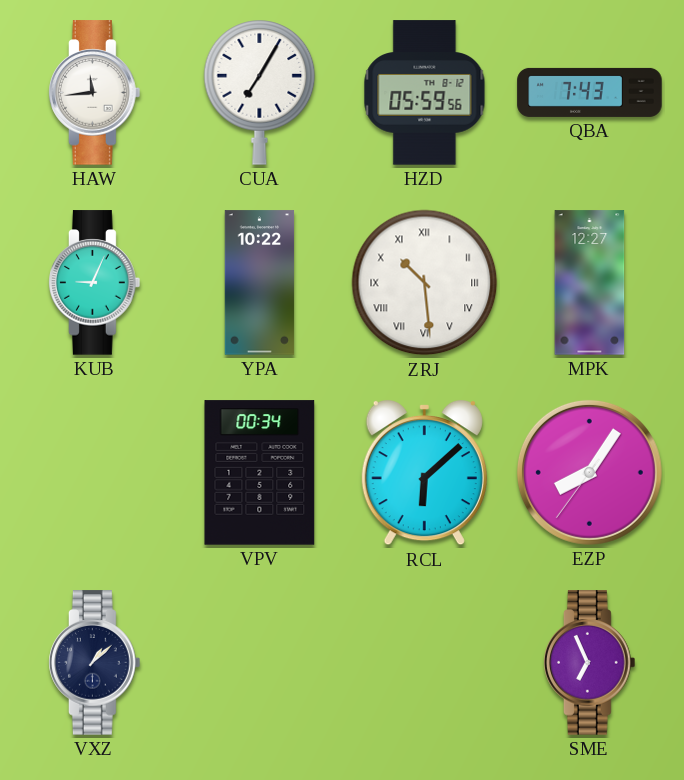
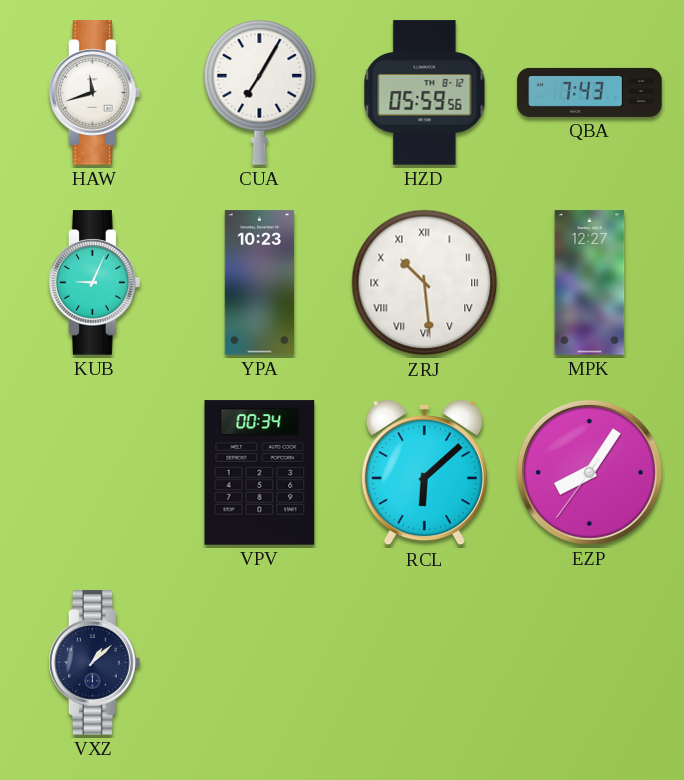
HAW: 11:44 -> 11:42
YPA: 10:22 -> 10:23
SME: 6:56 -> none
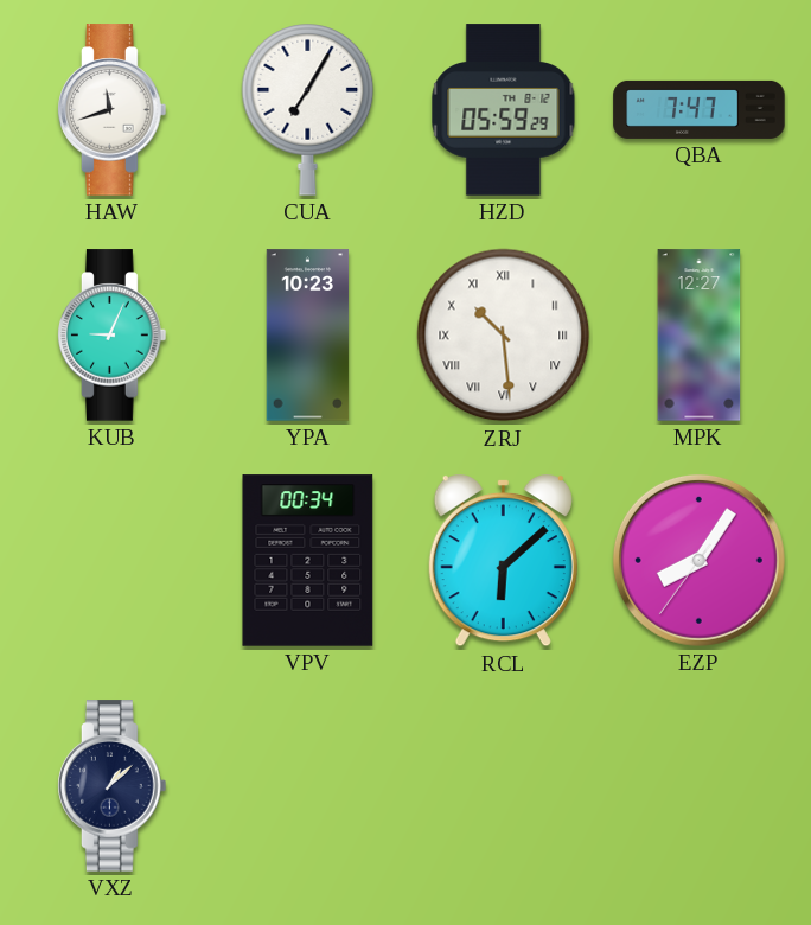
HZD: 05:59:56 -> 05:59:29
QBA: 7:43 -> 7:47
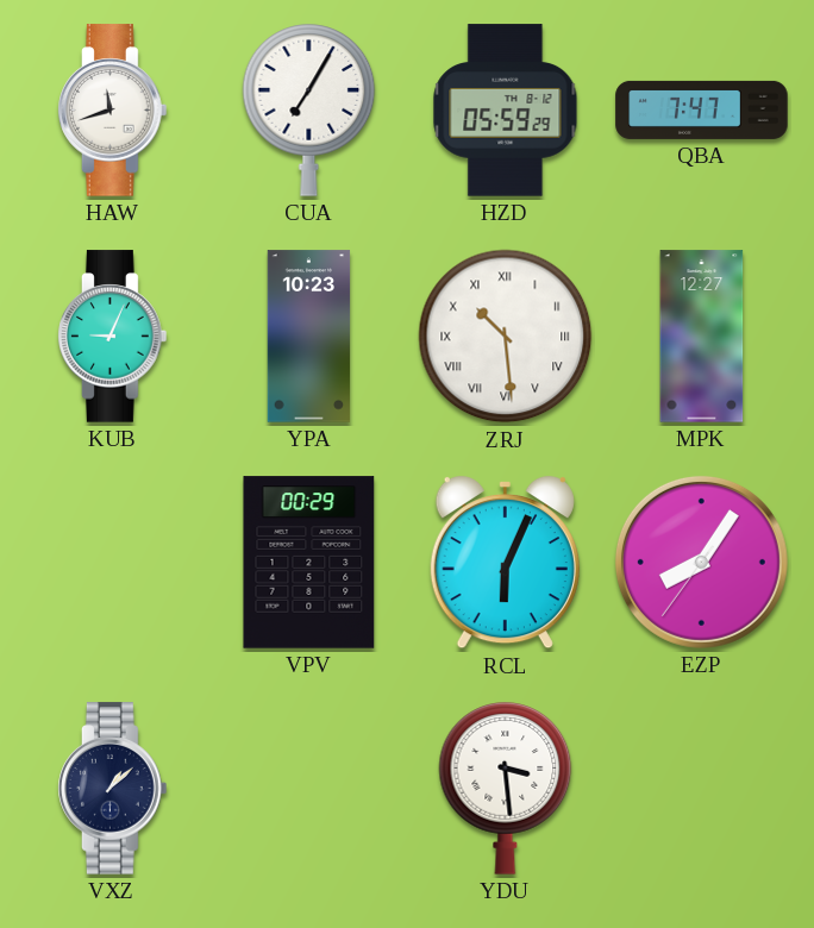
VPV: 00:34 -> 00:29
RCL: 6:08 -> 6:04
YDU: none -> 3:29
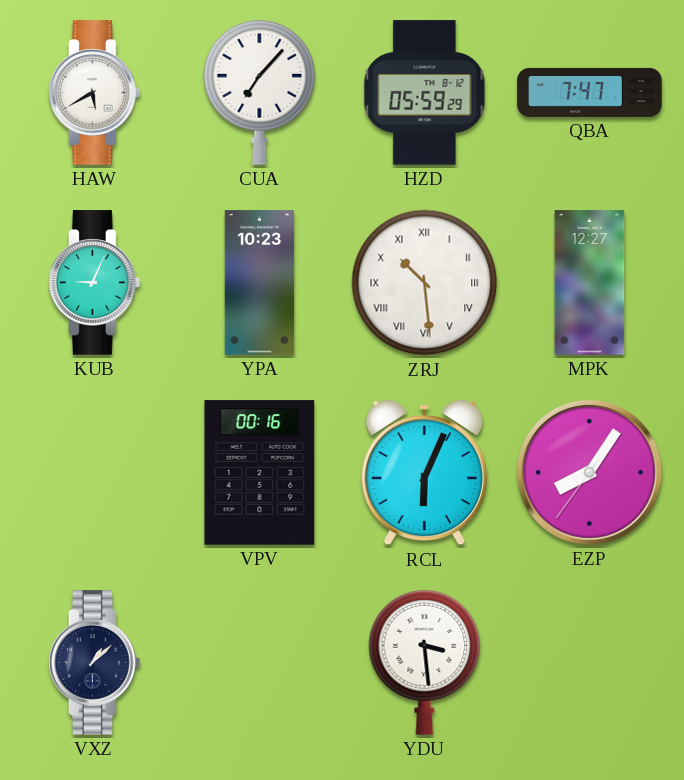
HAW: 11:42 -> 5:40
CUA: 7:05 -> 7:07
VPV: 00:29 -> 00:16
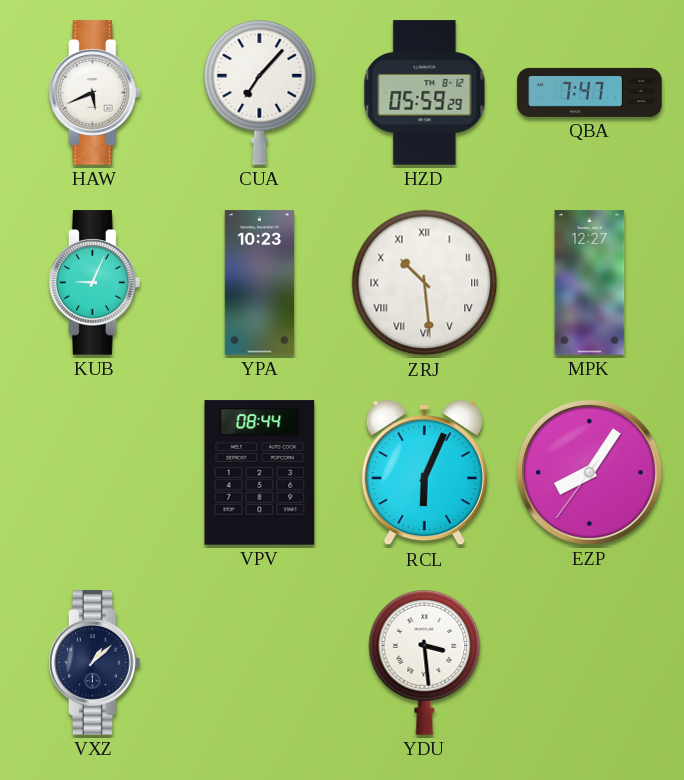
HAW: 5:40 -> 5:41
VPV: 00:16 -> 08:44
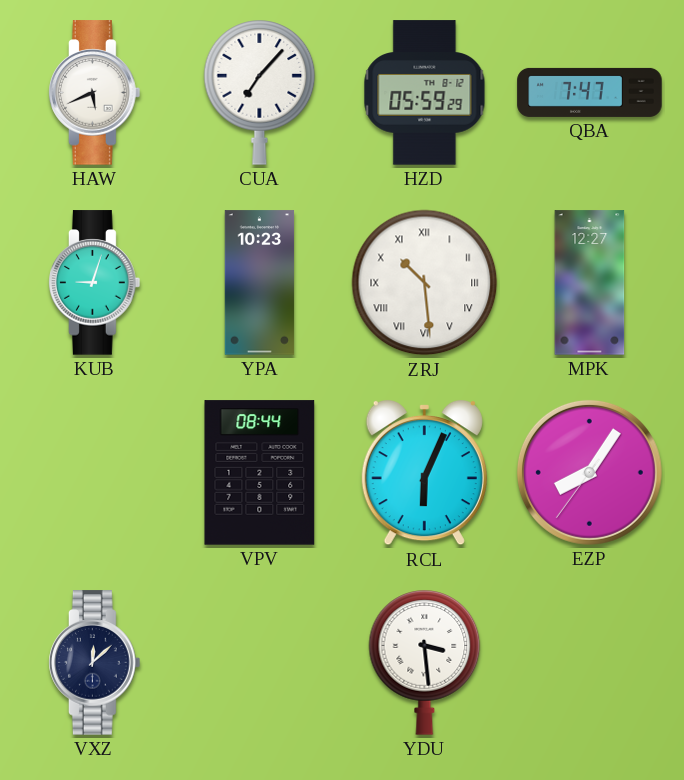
KUB: 9:04 -> 9:03
VXZ: 1:08 -> 12:08
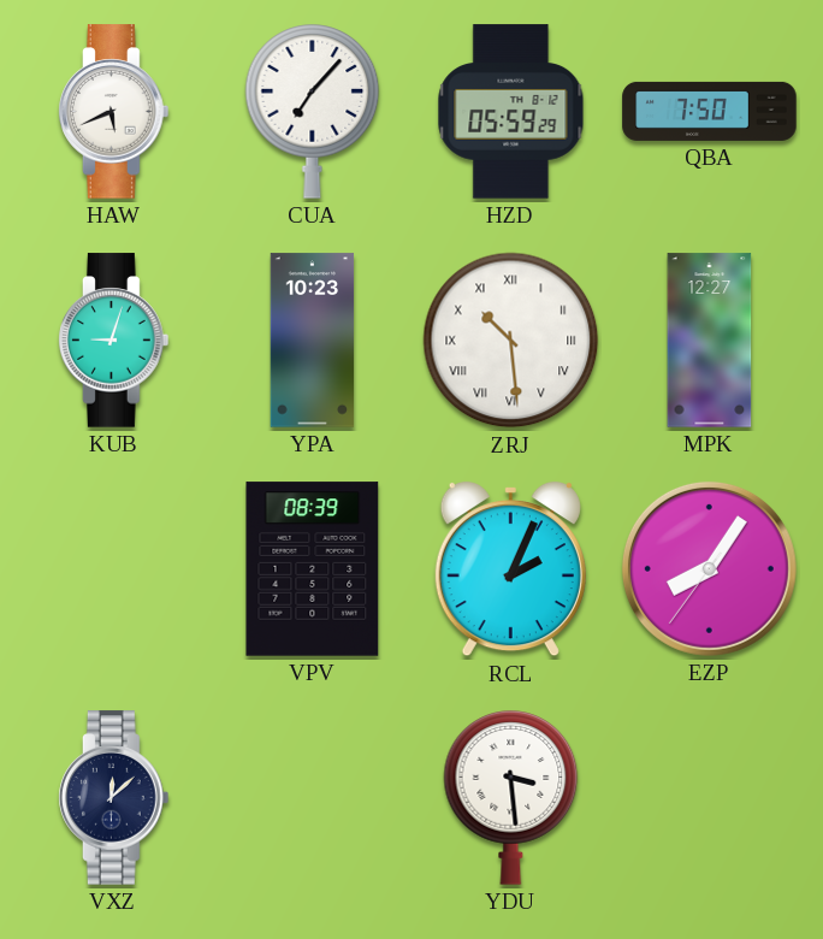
QBA: 7:47 -> 7:50
VPV: 08:44 -> 08:39
RCL: 6:04 -> 2:04
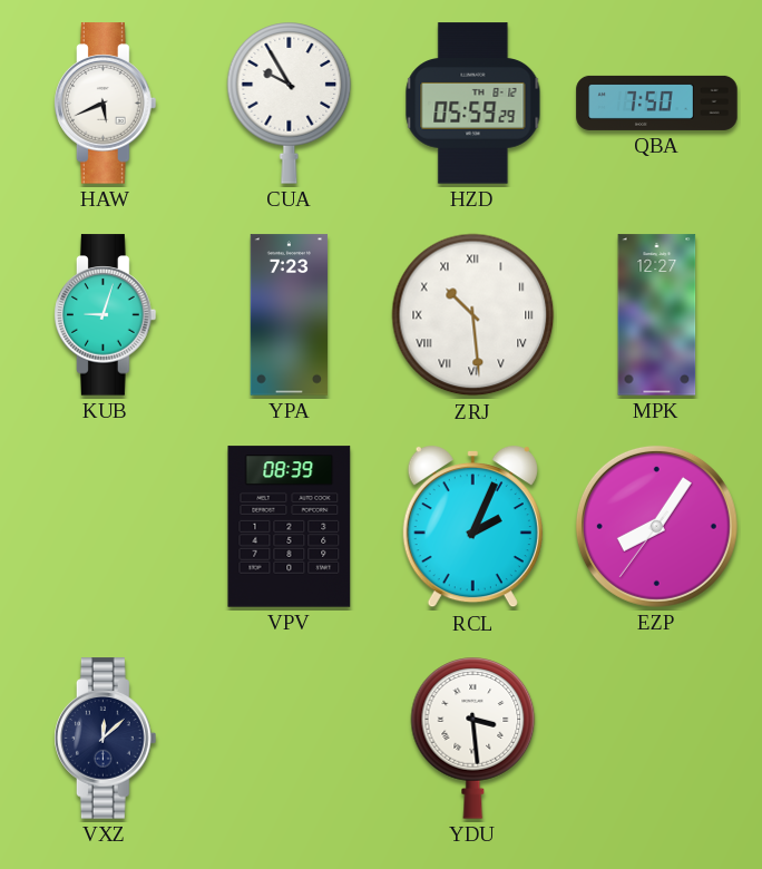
CUA: 7:07 -> 9:55
YPA: 10:23 -> 7:23
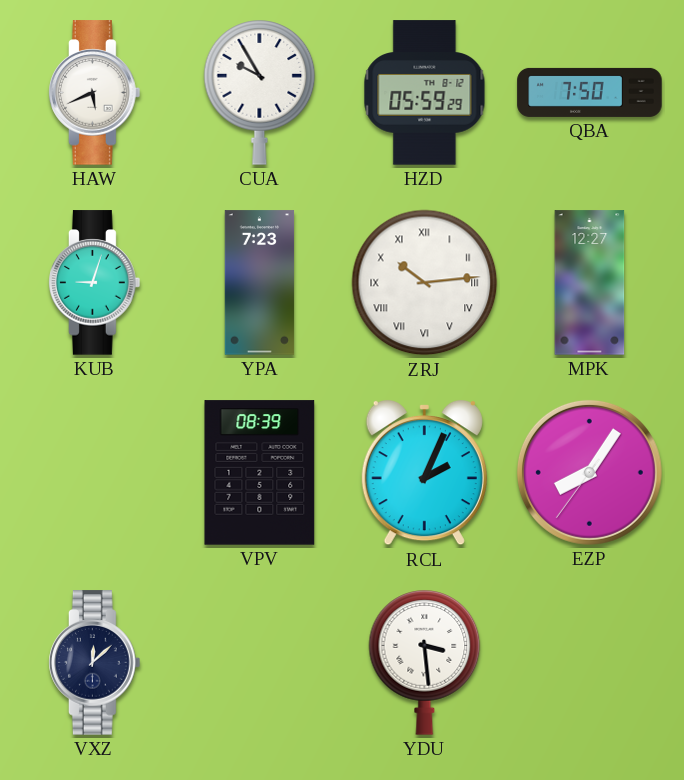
ZRJ: 10:29 -> 10:14
